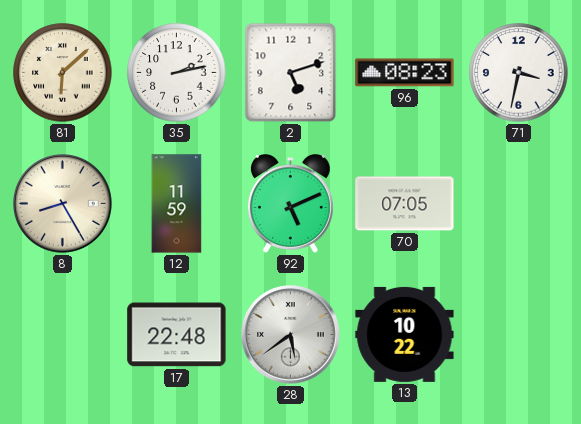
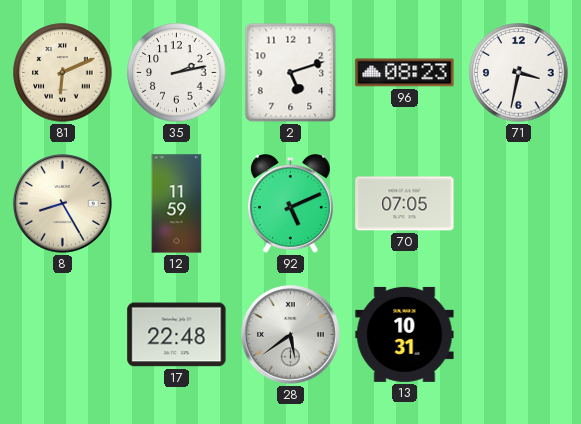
81: 6:08 -> 6:11
13: 10:22 -> 10:31
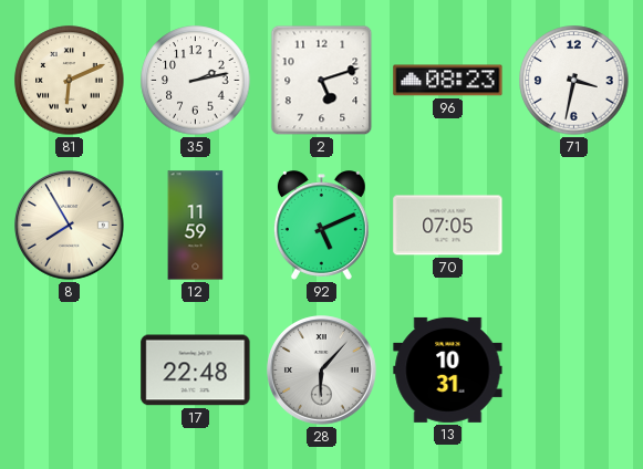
8: 8:25 -> 7:55
28: 5:39 -> 6:07
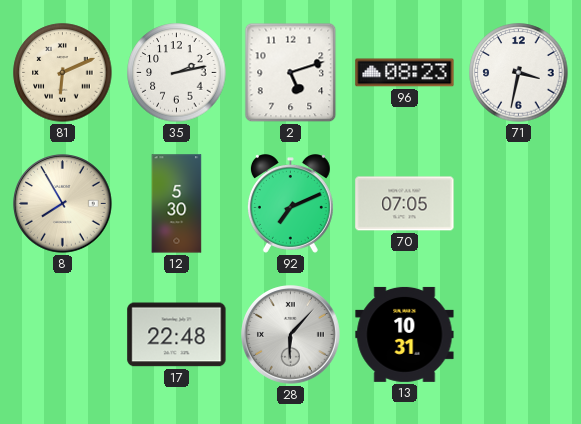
12: 11:59 -> 5:30
92: 5:11 -> 7:11
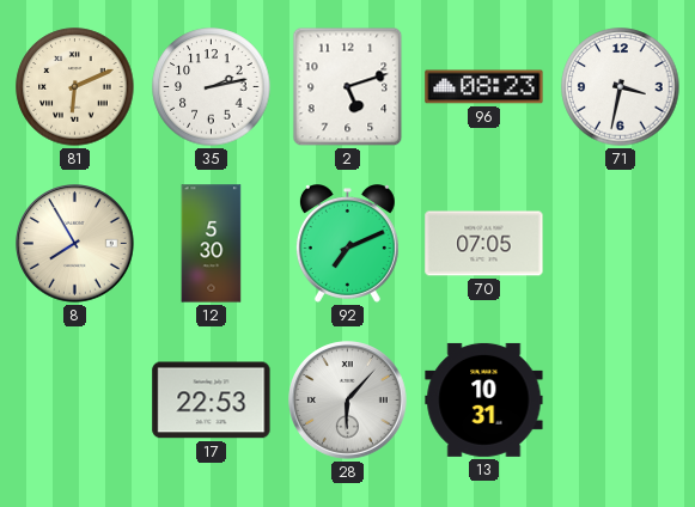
17: 22:48 -> 22:53
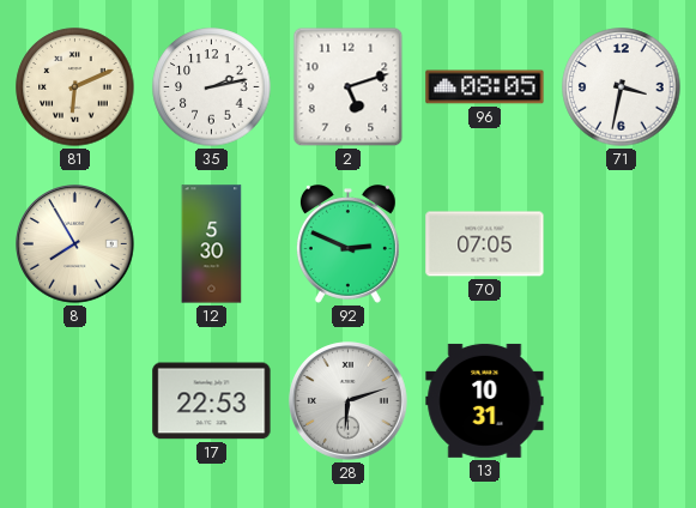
96: 08:23 -> 08:05
92: 7:11 -> 2:49
28: 6:07 -> 6:12
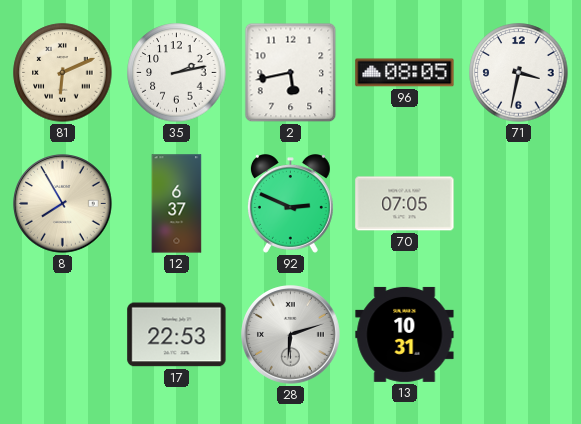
2: 5:12 -> 5:43
12: 5:30 -> 6:37
